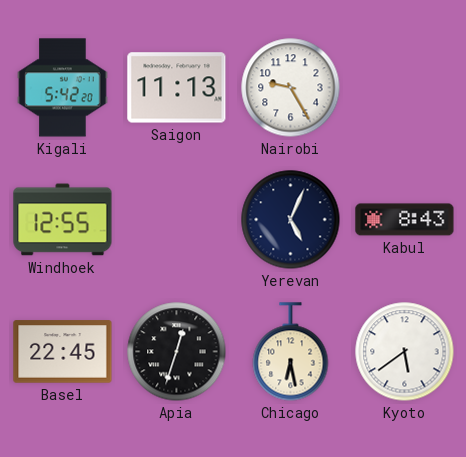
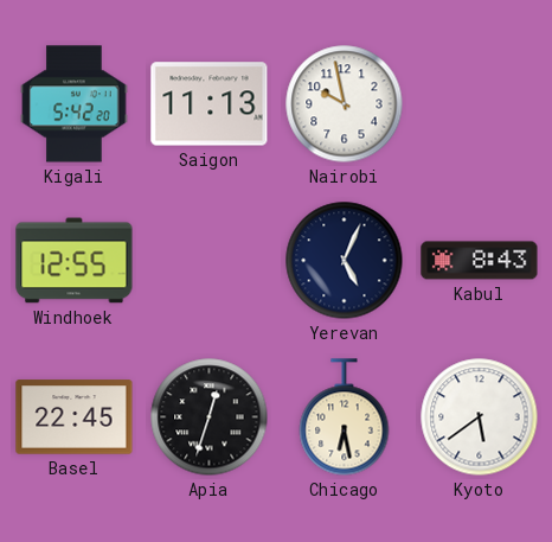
Nairobi: 9:25 -> 9:58
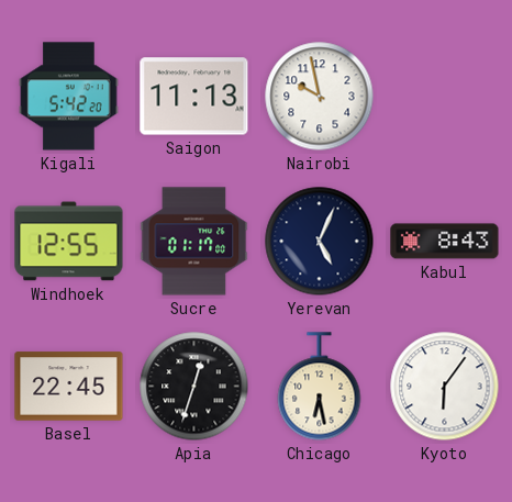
Sucre: none -> 01:17
Kyoto: 5:39 -> 6:06
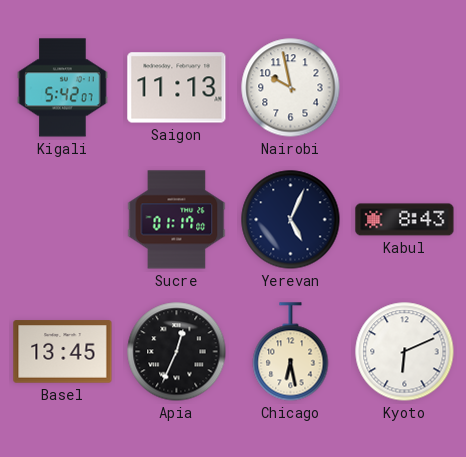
Kigali: 5:42:20 -> 5:42:07
Windhoek: 12:55 -> none
Basel: 22:45 -> 13:45
Apia: 12:33 -> 12:34
Kyoto: 6:06 -> 6:11
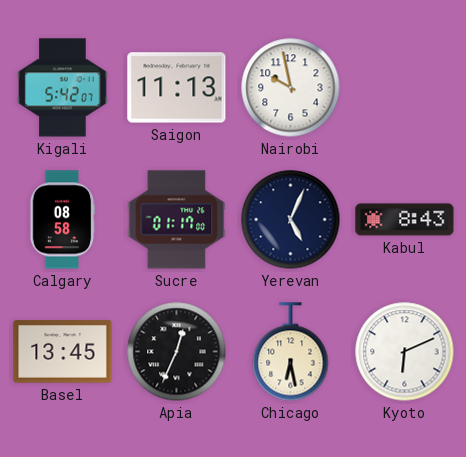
Calgary: none -> 08:58
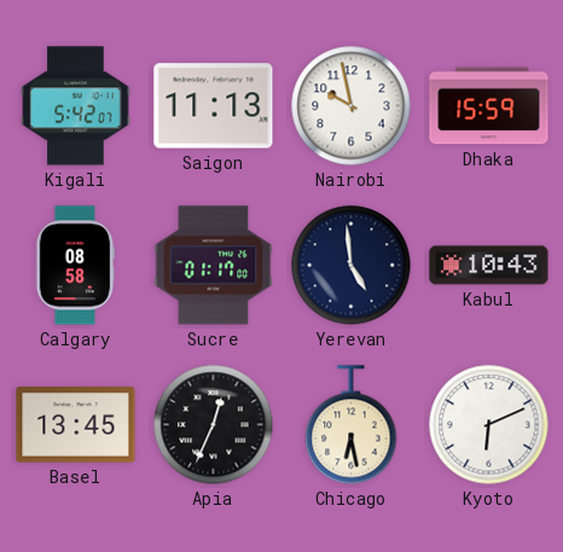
Dhaka: none -> 15:59
Yerevan: 5:04 -> 4:59
Kabul: 8:43 -> 10:43
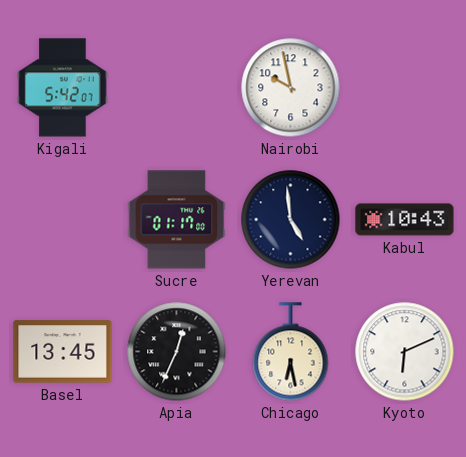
Saigon: 11:13 -> none
Dhaka: 15:59 -> none
Calgary: 08:58 -> none
